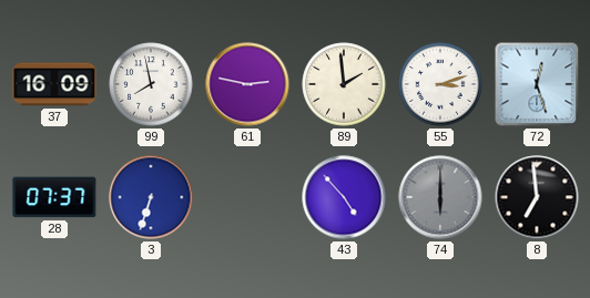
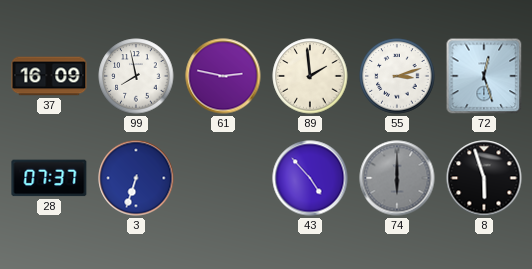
8: 6:59 -> 5:57
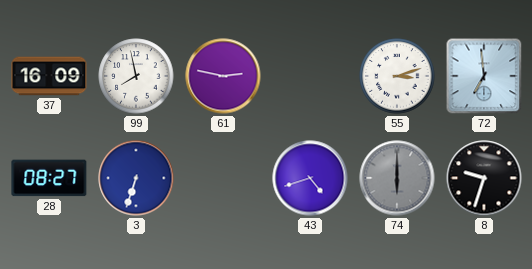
89: 1:59 -> none
72: 12:27 -> 6:59
28: 07:37 -> 08:27
43: 4:53 -> 4:42
8: 5:57 -> 9:33
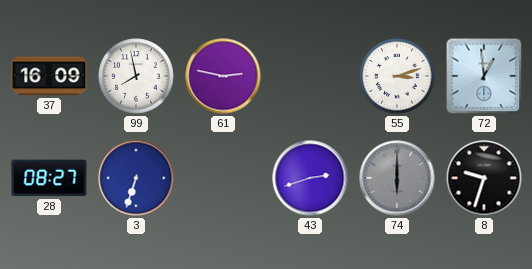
72: 6:59 -> 12:59
43: 4:42 -> 2:42
